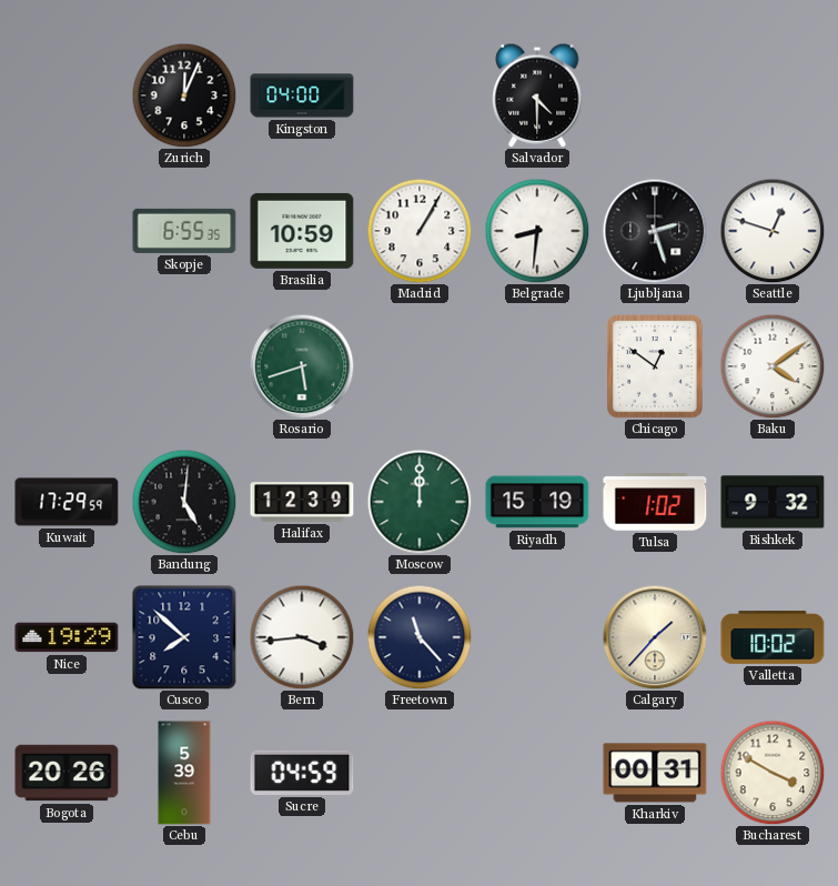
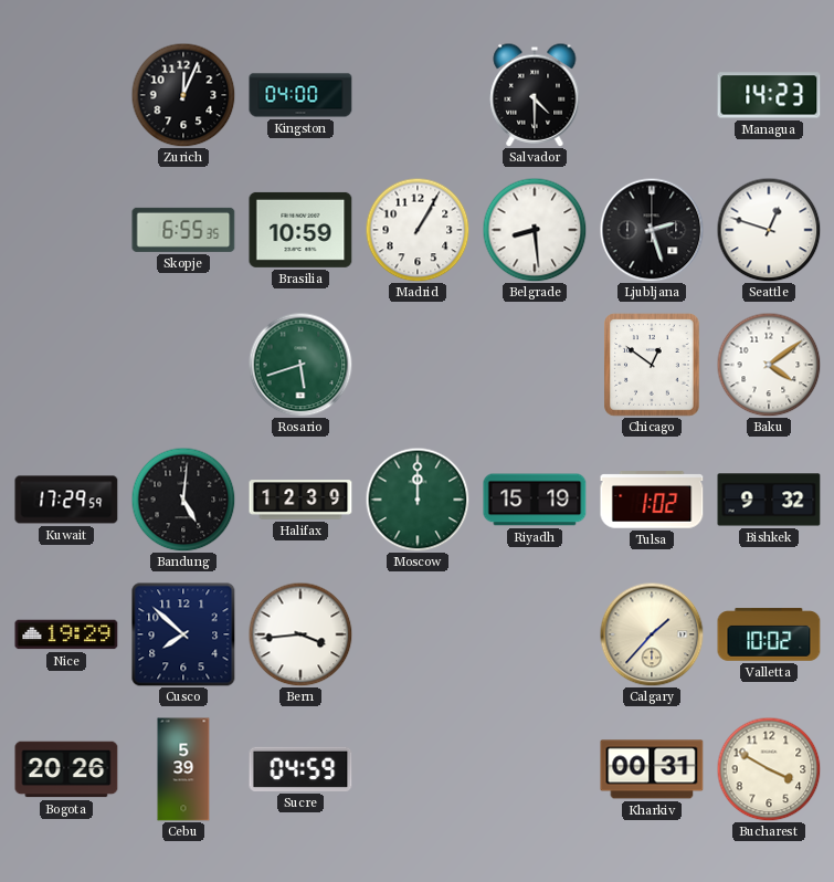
Managua: none -> 14:23
Belgrade: 8:31 -> 8:29
Freetown: 11:23 -> none
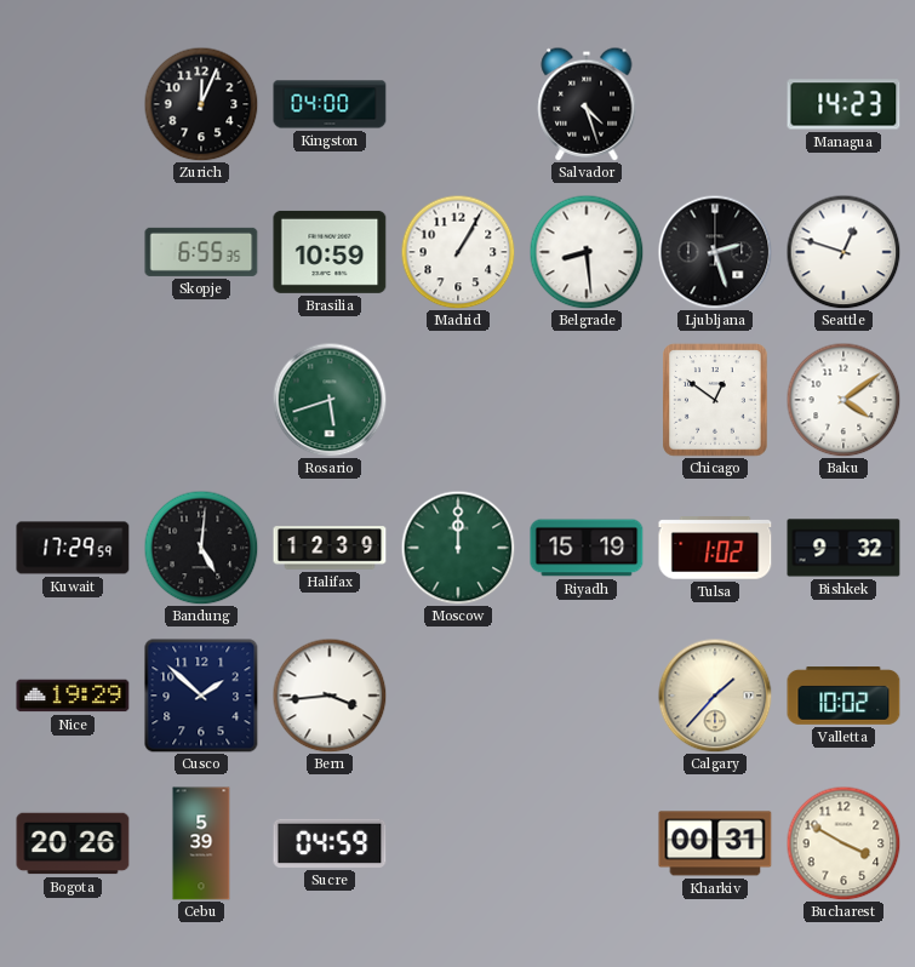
Salvador: 4:30 -> 4:27
Cusco: 7:52 -> 1:52
